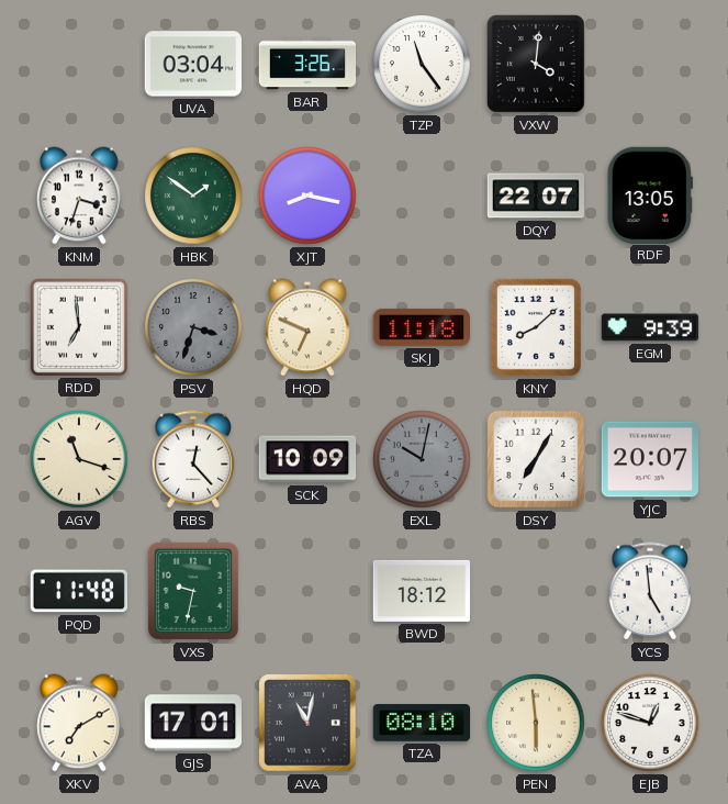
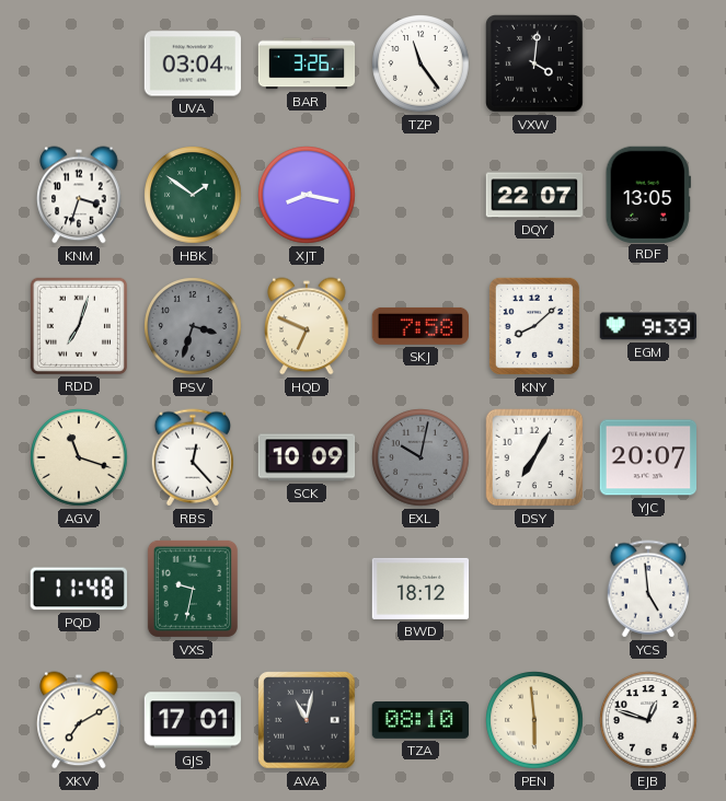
RDD: 6:59 -> 7:03
SKJ: 11:18 -> 7:58
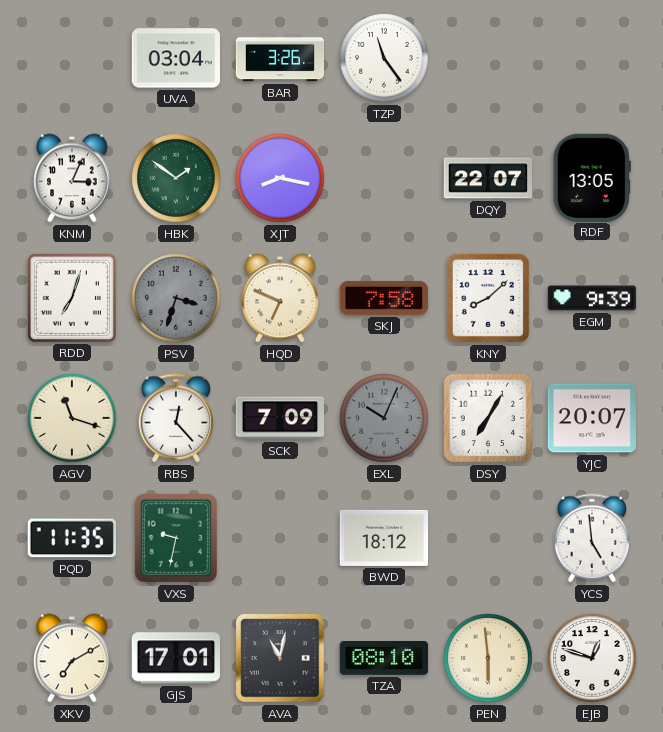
VXW: 4:01 -> none
KNM: 3:33 -> 3:04
SCK: 10:09 -> 7:09
EXL: 10:02 -> 10:04
PQD: 11:48 -> 11:35
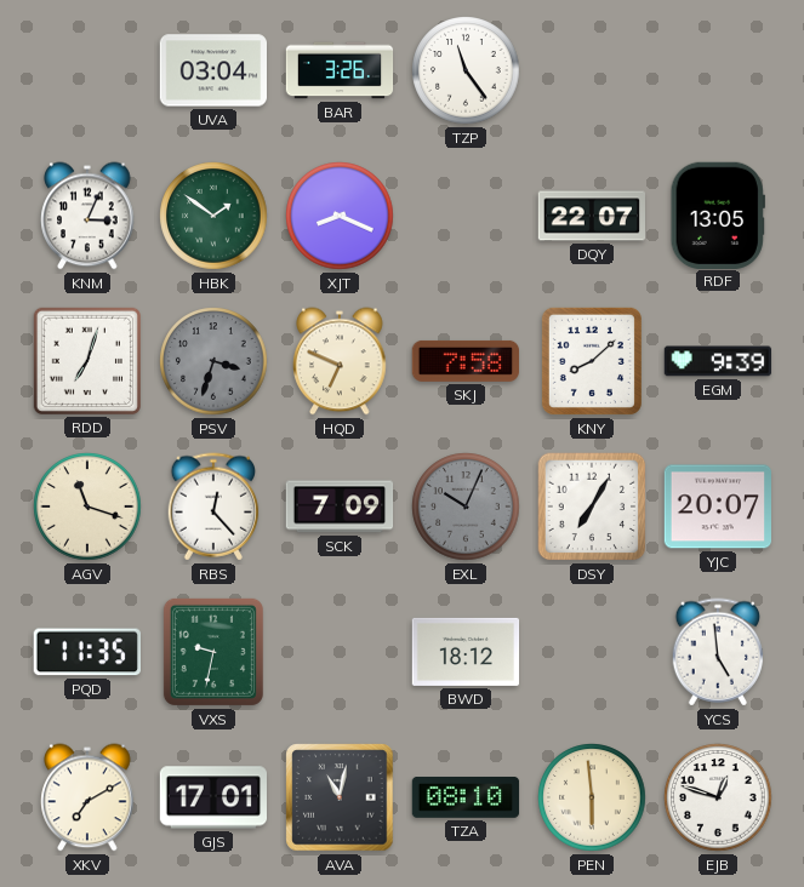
XJT: 8:17 -> 8:19
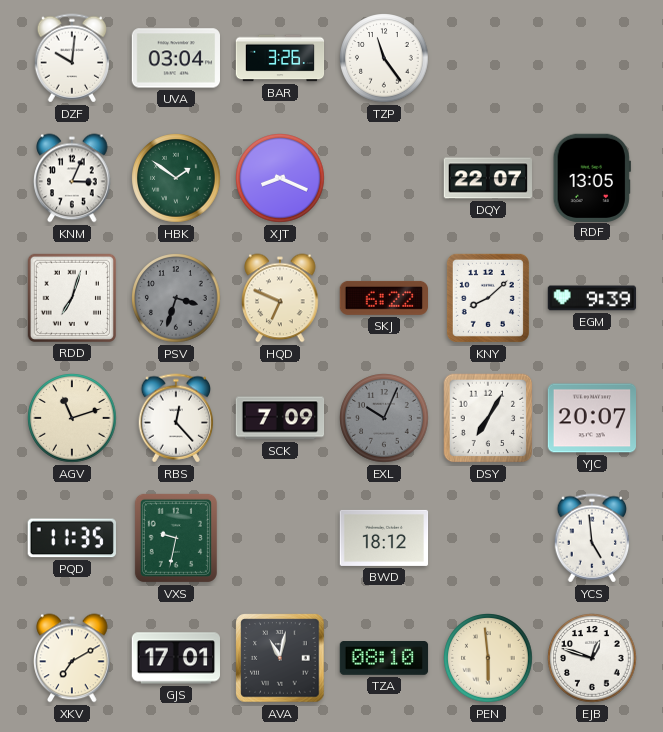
DZF: none -> 10:01
SKJ: 7:58 -> 6:22
AGV: 11:18 -> 11:12
